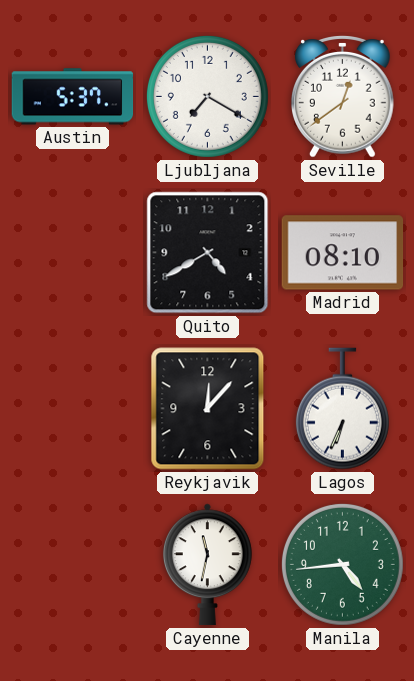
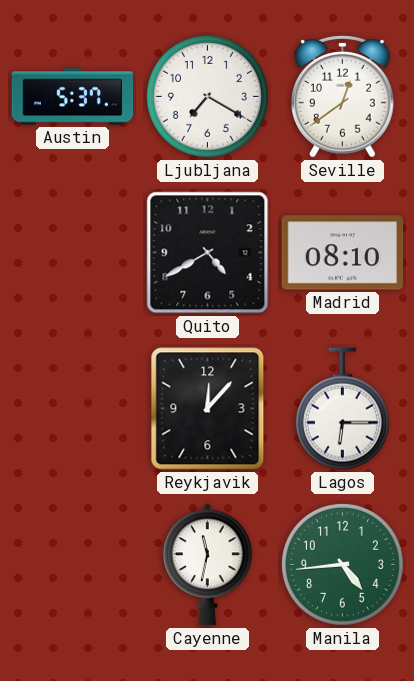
Lagos: 6:34 -> 6:15
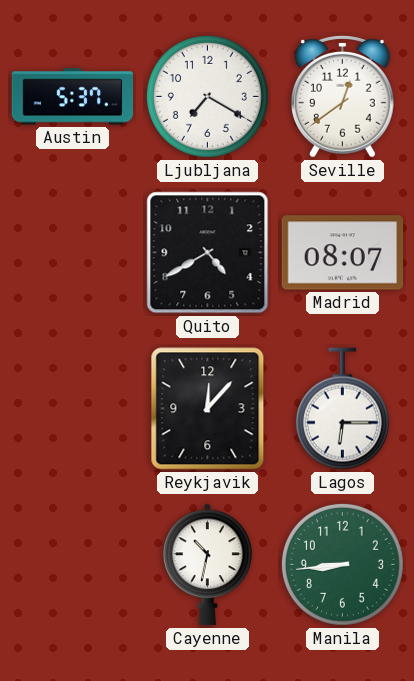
Madrid: 08:10 -> 08:07
Cayenne: 11:32 -> 10:32
Manila: 4:44 -> 8:44
